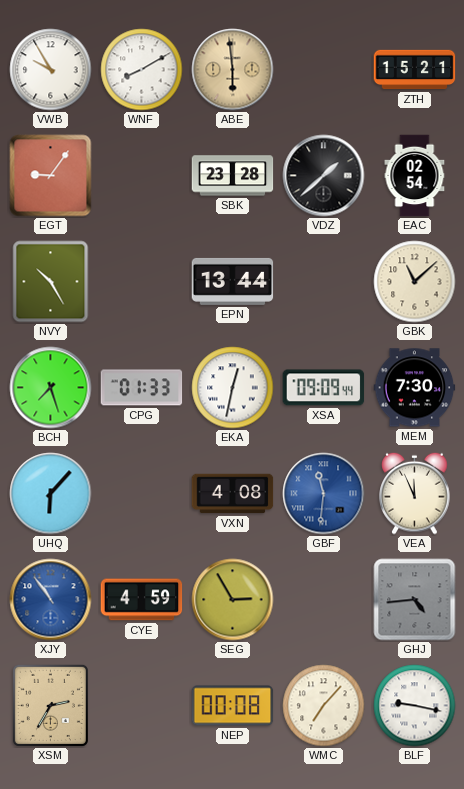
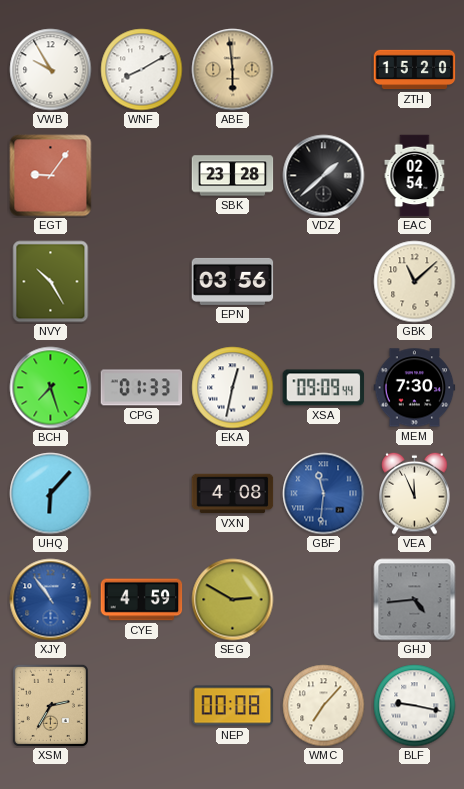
ZTH: 15:21 -> 15:20
EPN: 13:44 -> 03:56
SEG: 2:55 -> 2:50
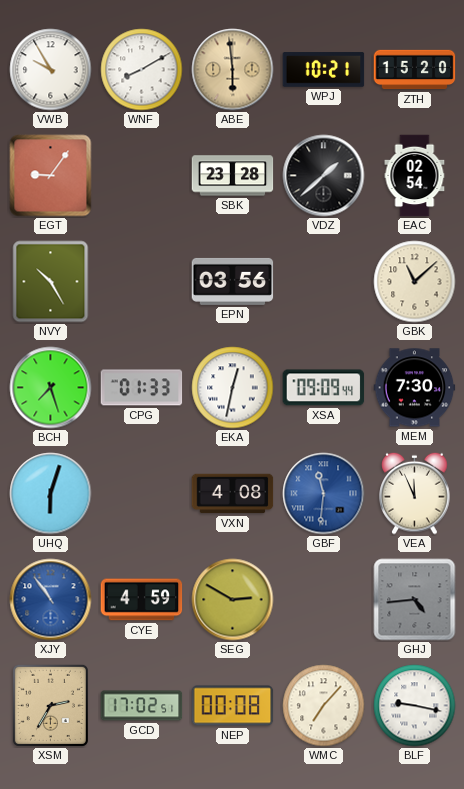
WPJ: none -> 10:21
UHQ: 6:07 -> 6:03
GCD: none -> 17:02
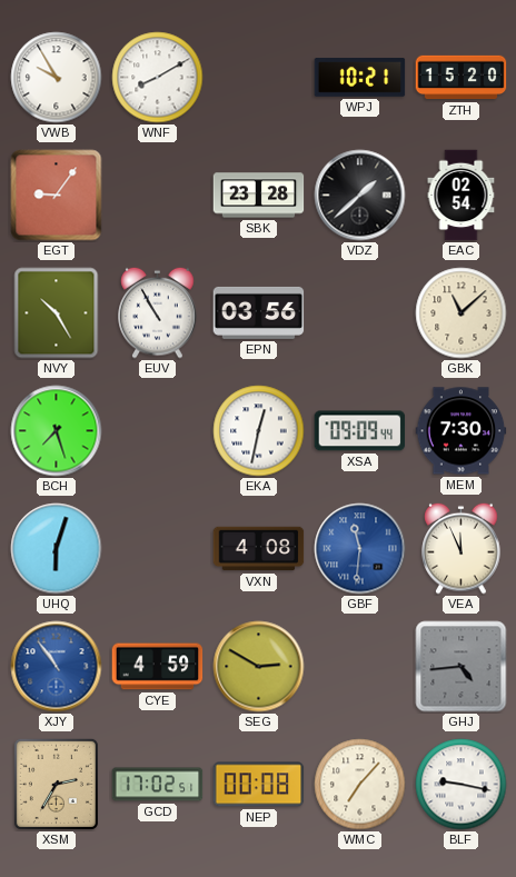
ABE: 5:59 -> none
EUV: none -> 10:55
CPG: 01:33 -> none
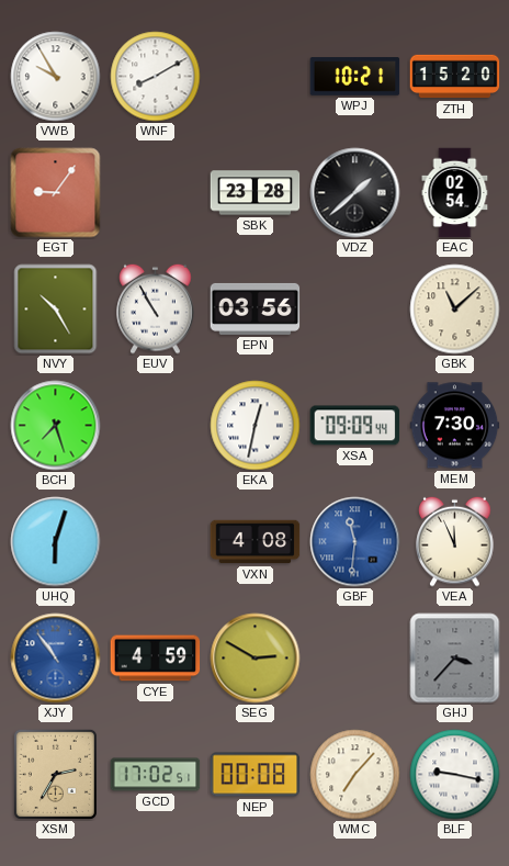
GHJ: 4:44 -> 3:37
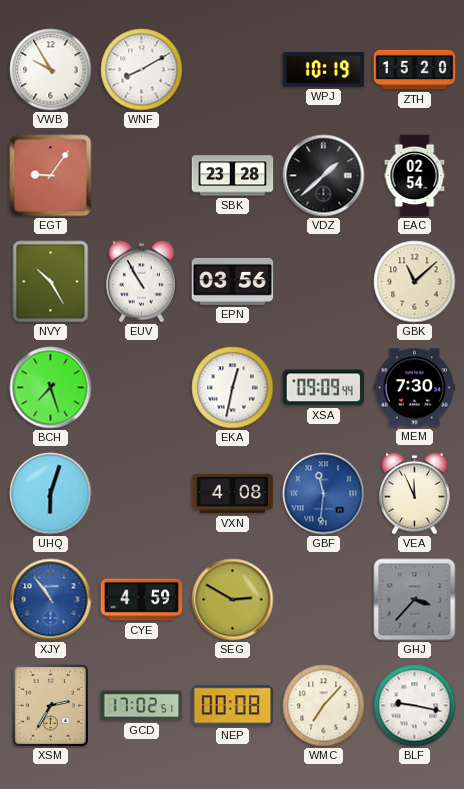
WPJ: 10:21 -> 10:19
